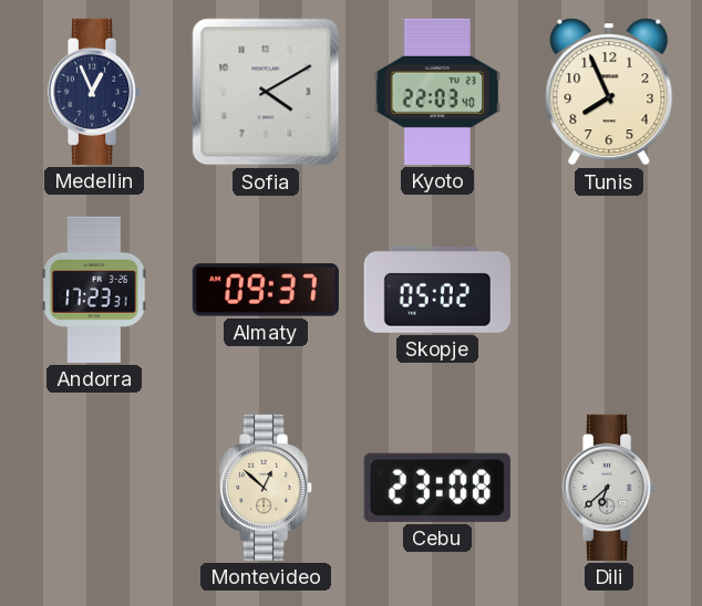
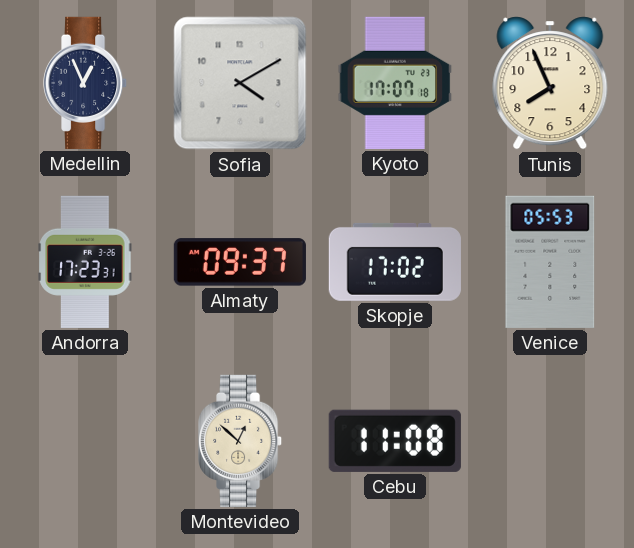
Kyoto: 22:03 -> 17:07
Skopje: 05:02 -> 17:02
Venice: none -> 05:53
Cebu: 23:08 -> 11:08
Dili: 6:38 -> none
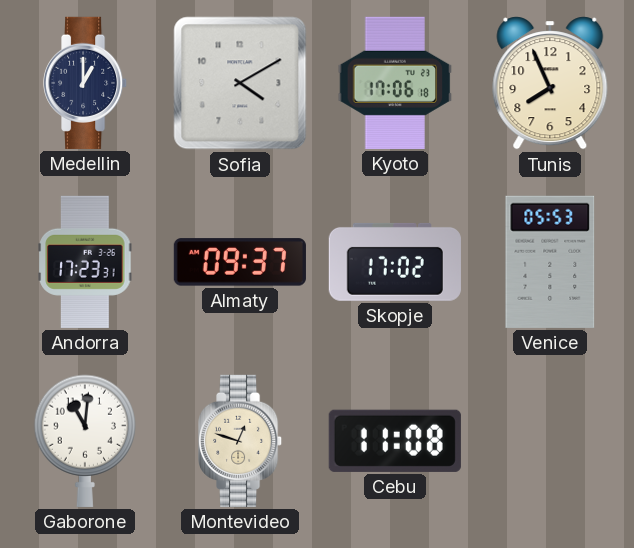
Medellin: 12:56 -> 1:00
Kyoto: 17:07 -> 17:06
Gaborone: none -> 11:01
Montevideo: 12:52 -> 12:48
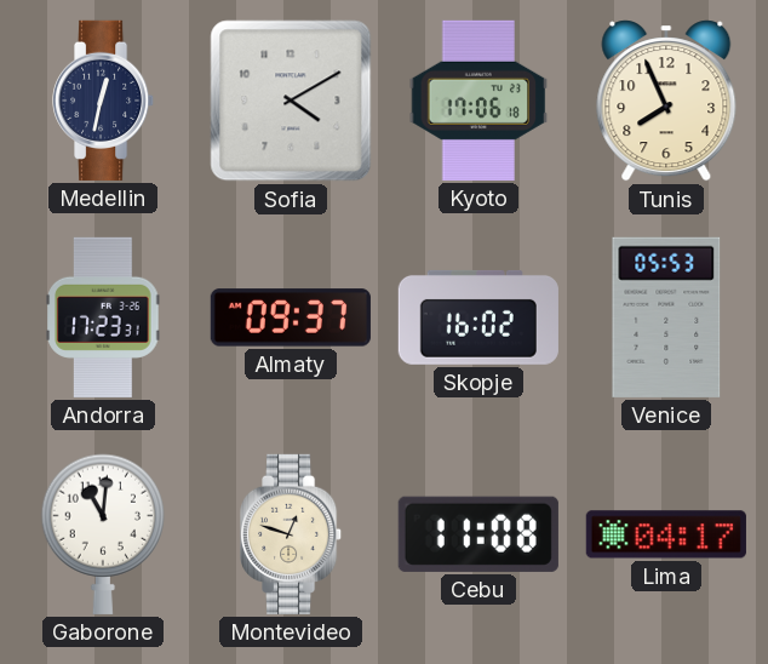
Medellin: 1:00 -> 12:32
Skopje: 17:02 -> 16:02
Lima: none -> 04:17
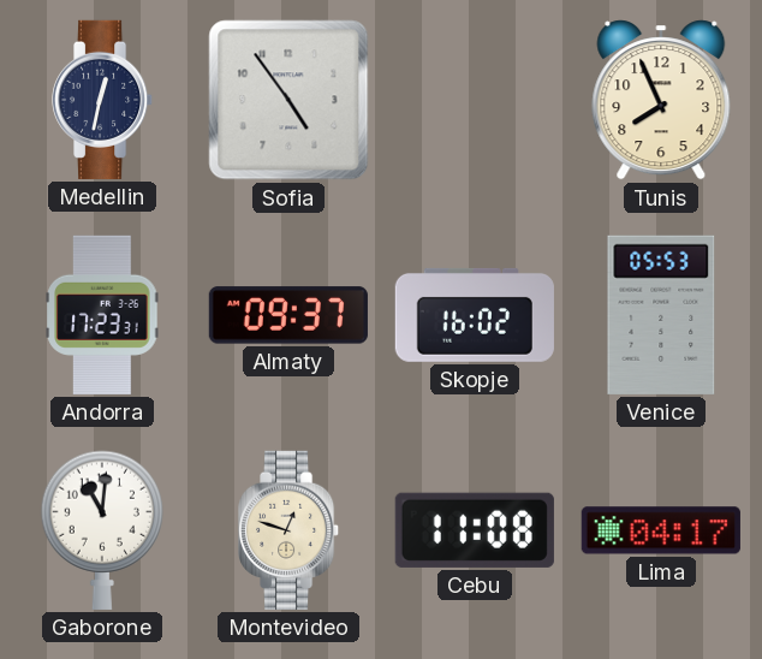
Sofia: 4:10 -> 4:54
Kyoto: 17:06 -> none
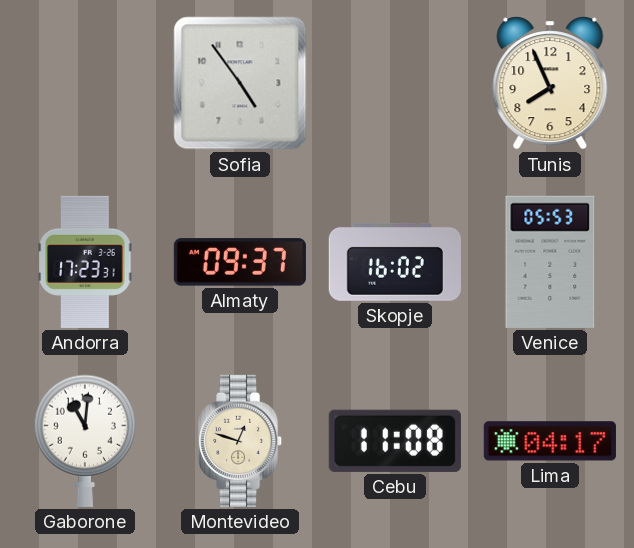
Medellin: 12:32 -> none
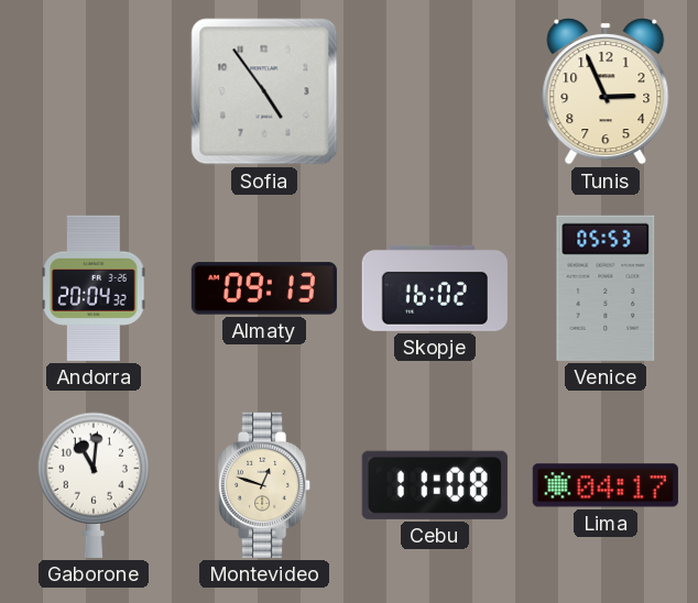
Tunis: 7:56 -> 2:56
Andorra: 17:23 -> 20:04
Almaty: 09:37 -> 09:13
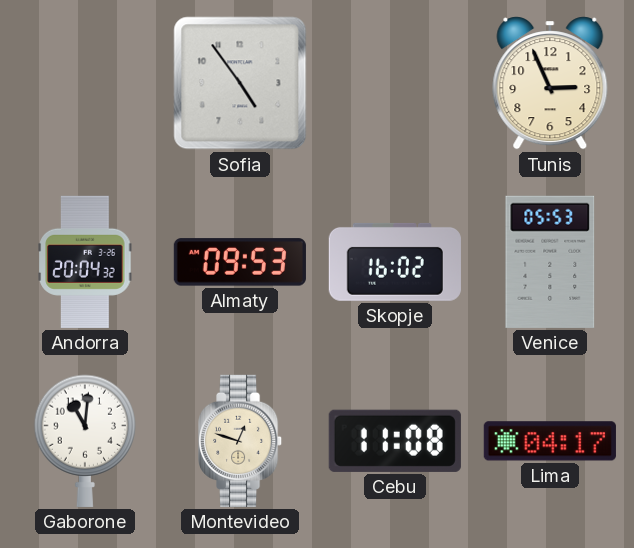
Almaty: 09:13 -> 09:53
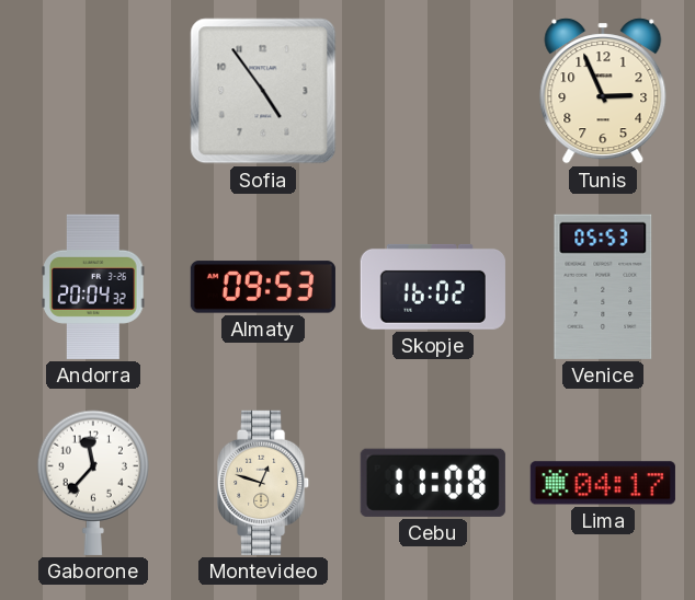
Gaborone: 11:01 -> 11:37
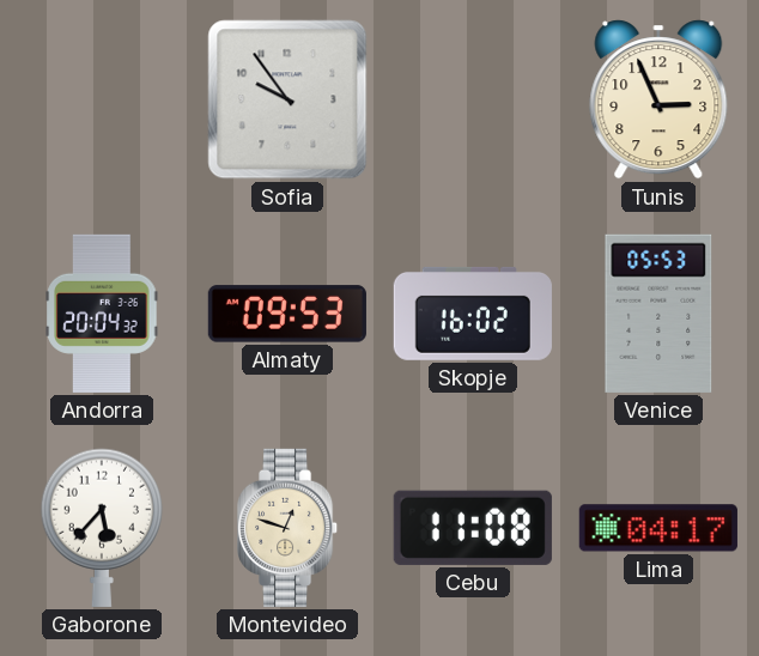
Sofia: 4:54 -> 9:54
Gaborone: 11:37 -> 5:37
